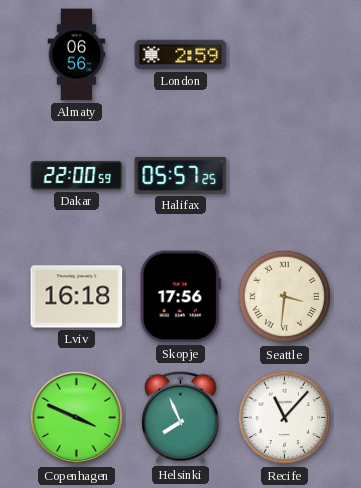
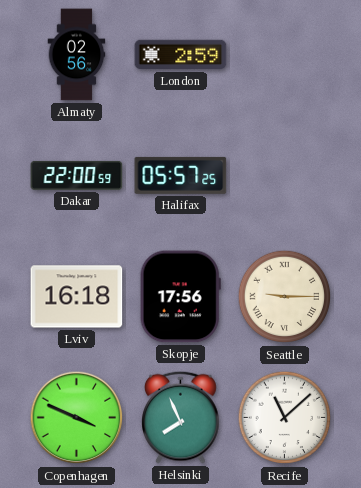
Almaty: 06:56 -> 02:56
Seattle: 3:31 -> 9:15
Recife: 11:07 -> 11:08
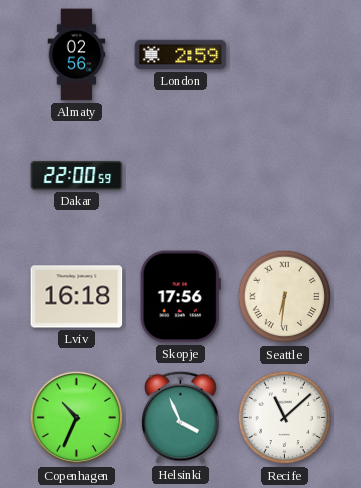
Halifax: 05:57 -> none
Seattle: 9:15 -> 6:31
Copenhagen: 3:49 -> 10:34
Helsinki: 7:56 -> 3:56
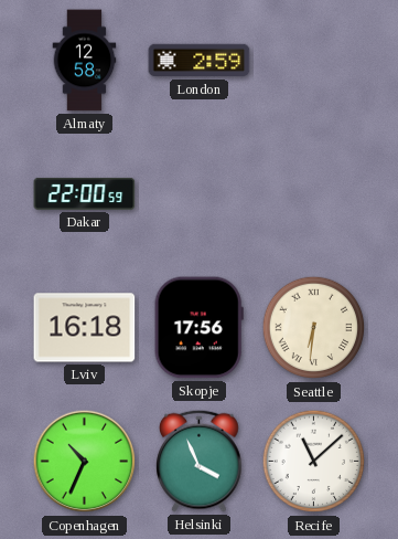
Almaty: 02:56 -> 12:58
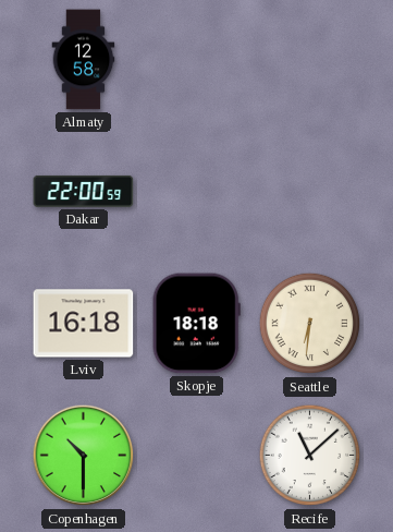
London: 2:59 -> none
Skopje: 17:56 -> 18:18
Copenhagen: 10:34 -> 10:30
Helsinki: 3:56 -> none
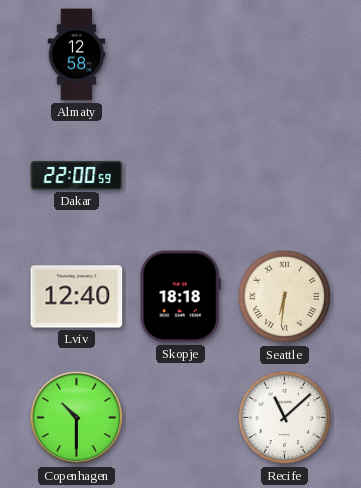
Lviv: 16:18 -> 12:40
